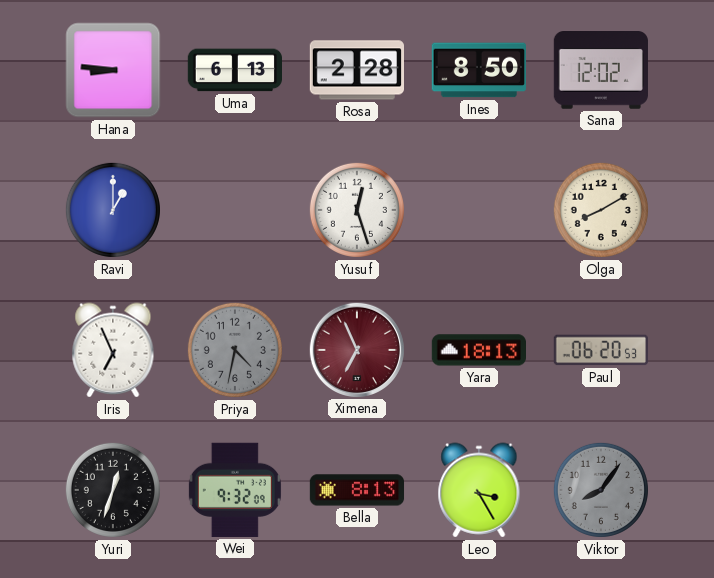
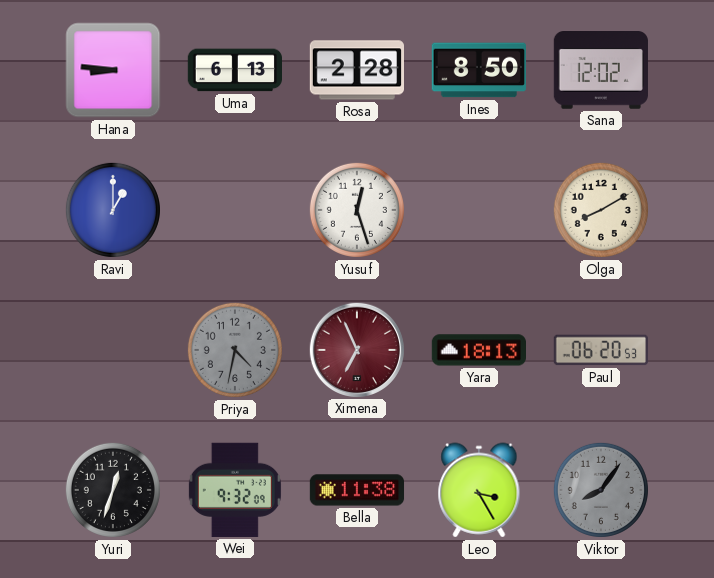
Iris: 6:56 -> none
Bella: 8:13 -> 11:38
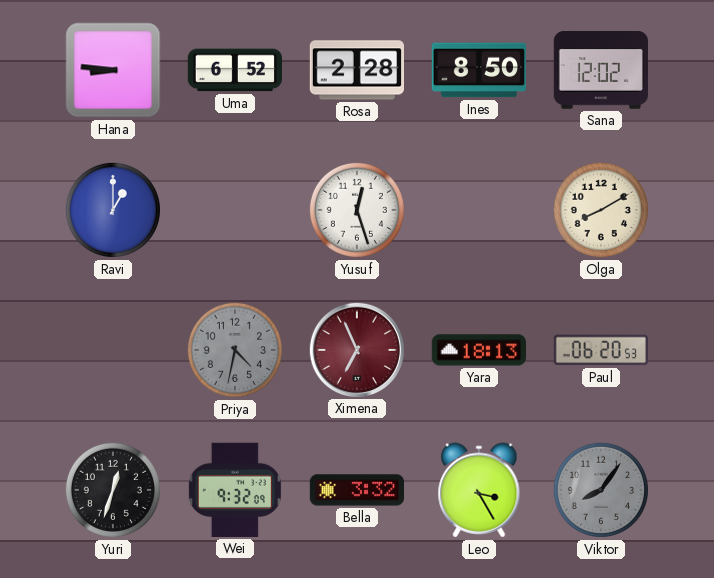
Uma: 6:13 -> 6:52
Bella: 11:38 -> 3:32
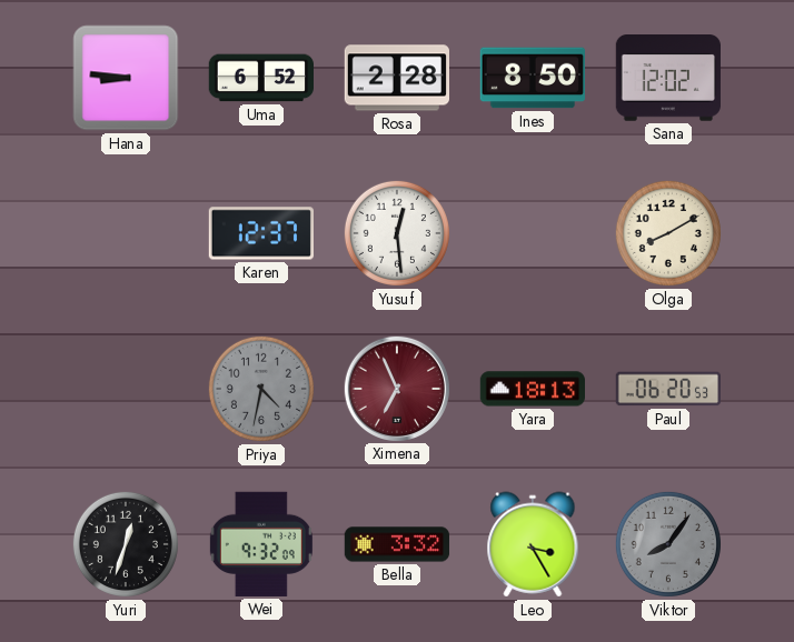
Ravi: 1:00 -> none
Karen: none -> 12:37
Yusuf: 12:27 -> 12:29
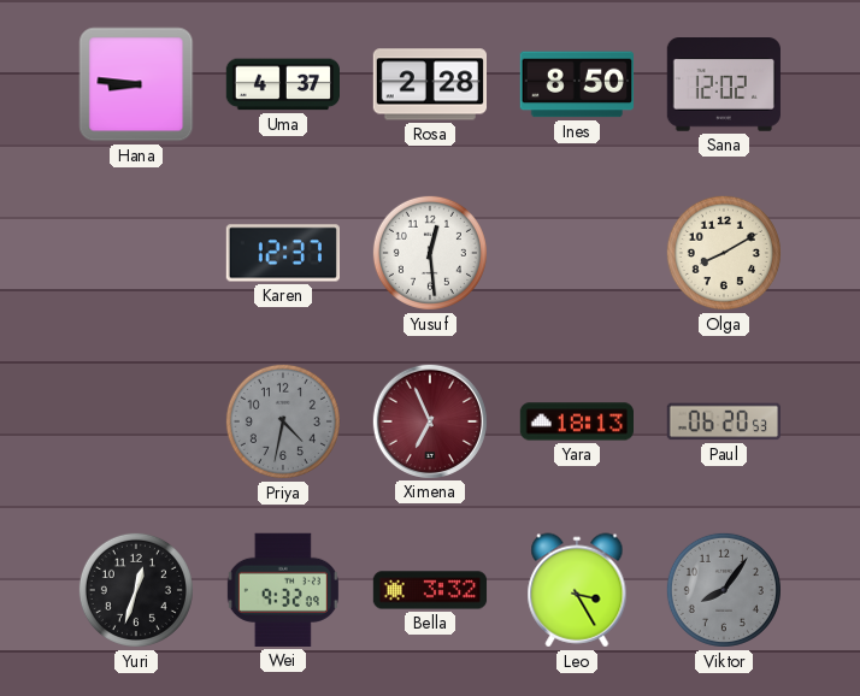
Uma: 6:52 -> 4:37
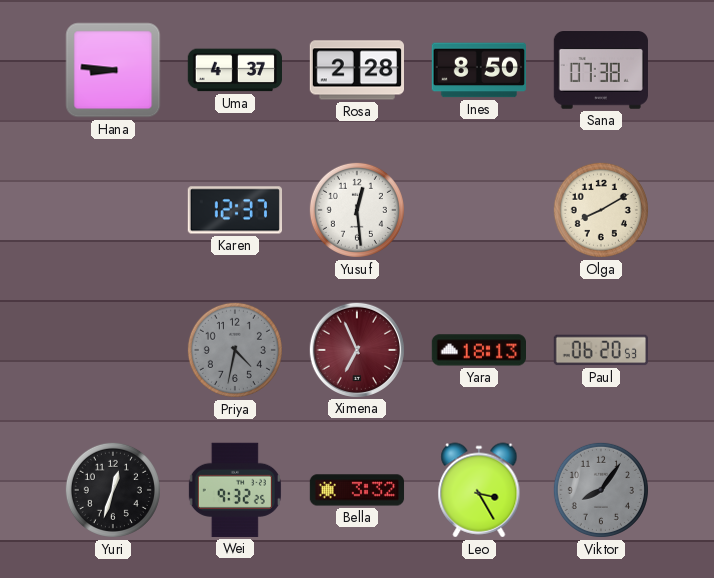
Sana: 12:02 -> 07:38
Wei: 9:32:09 -> 9:32:25
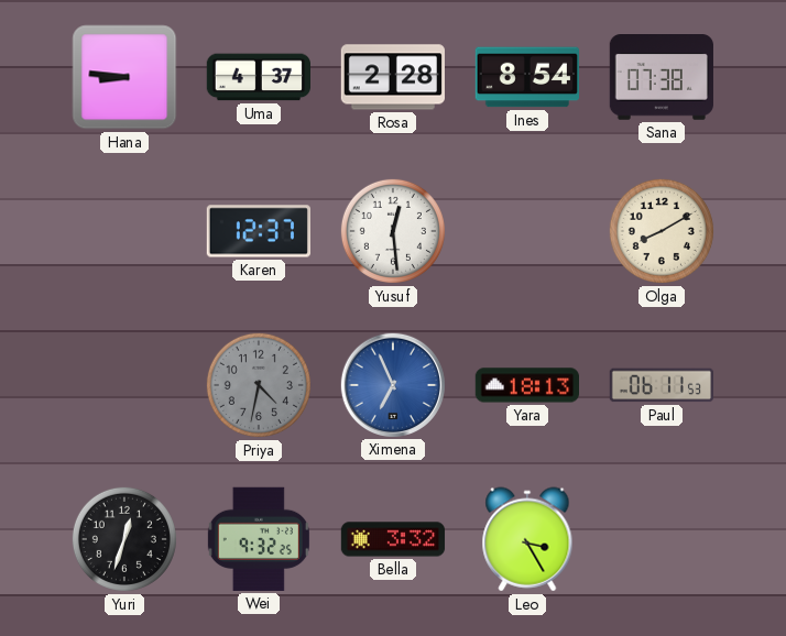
Ines: 8:50 -> 8:54
Ximena dial: burgundy -> blue
Paul: 06:20 -> 06:11
Viktor: 8:06 -> none
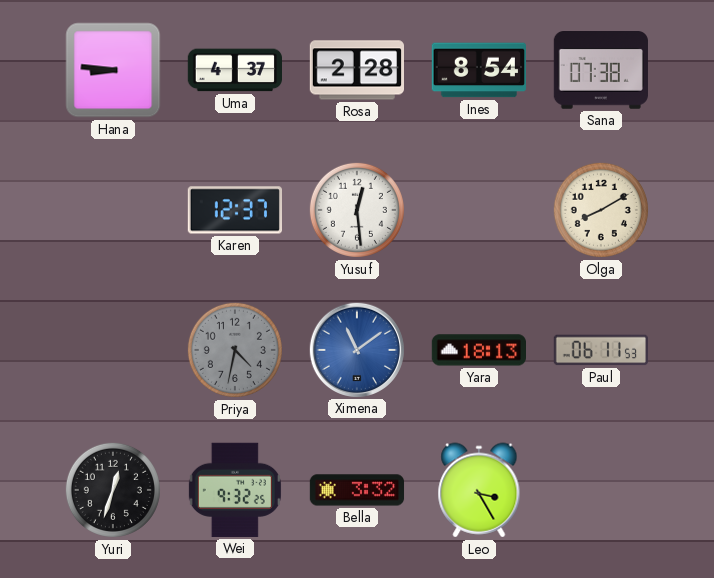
Ximena: 6:56 -> 11:09
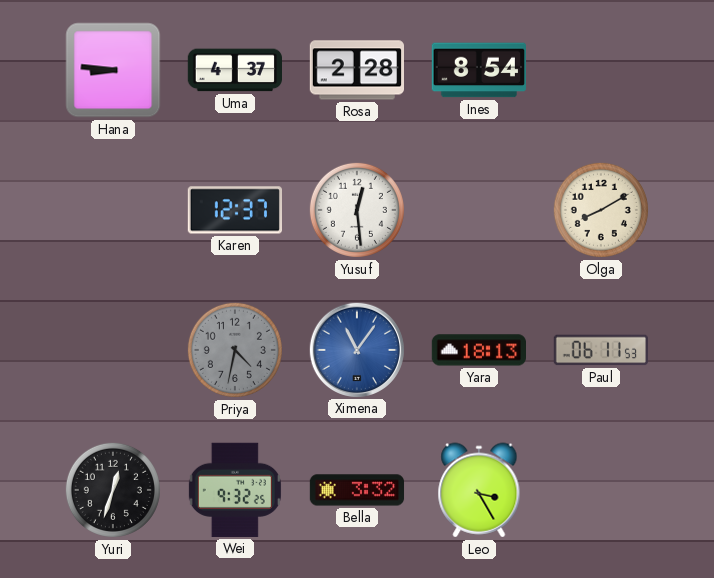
Sana: 07:38 -> none
Ximena: 11:09 -> 11:06
